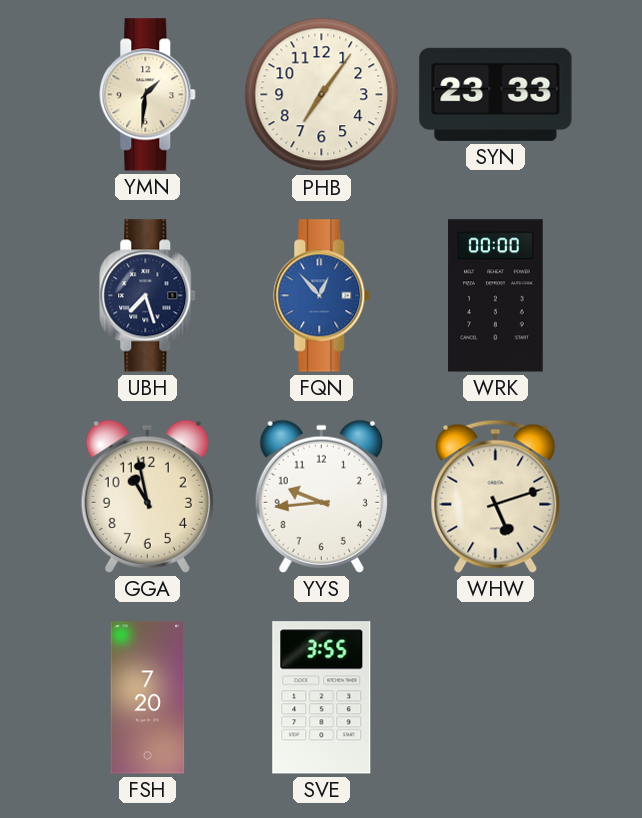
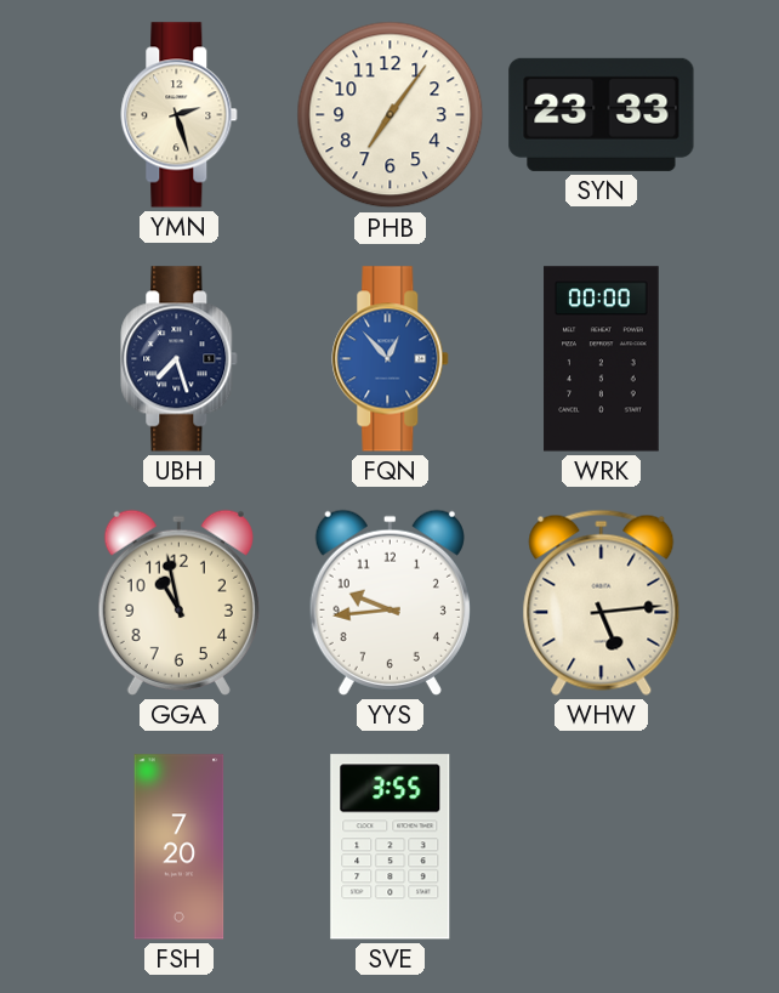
YMN: 1:31 -> 2:27
WHW: 5:12 -> 5:14
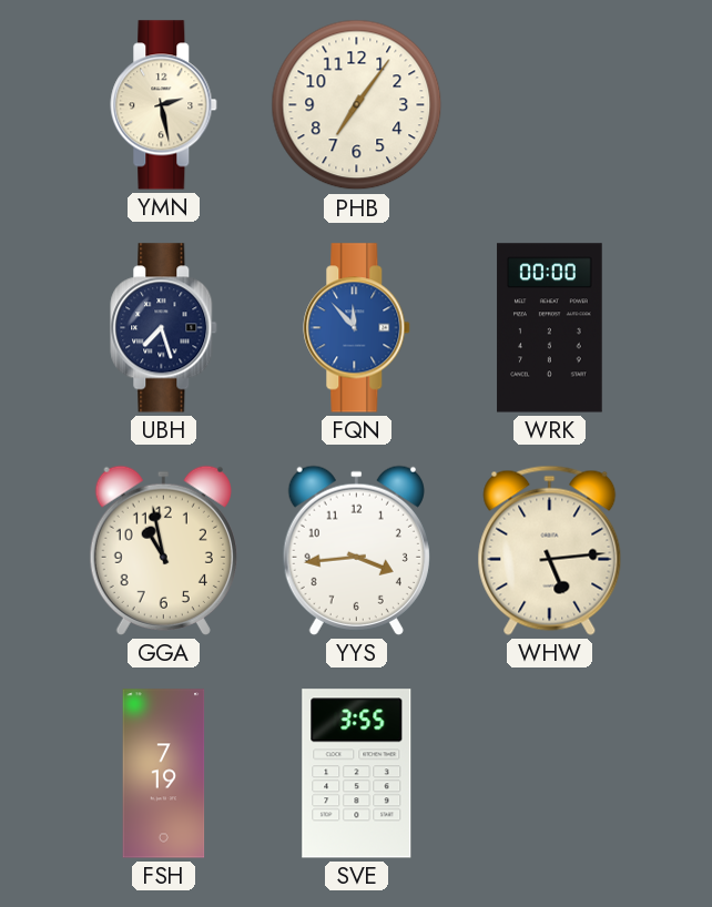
YMN: 2:27 -> 2:28
SYN: 23:33 -> none
FQN: 12:53 -> 11:53
YYS: 9:44 -> 3:44
FSH: 7:20 -> 7:19
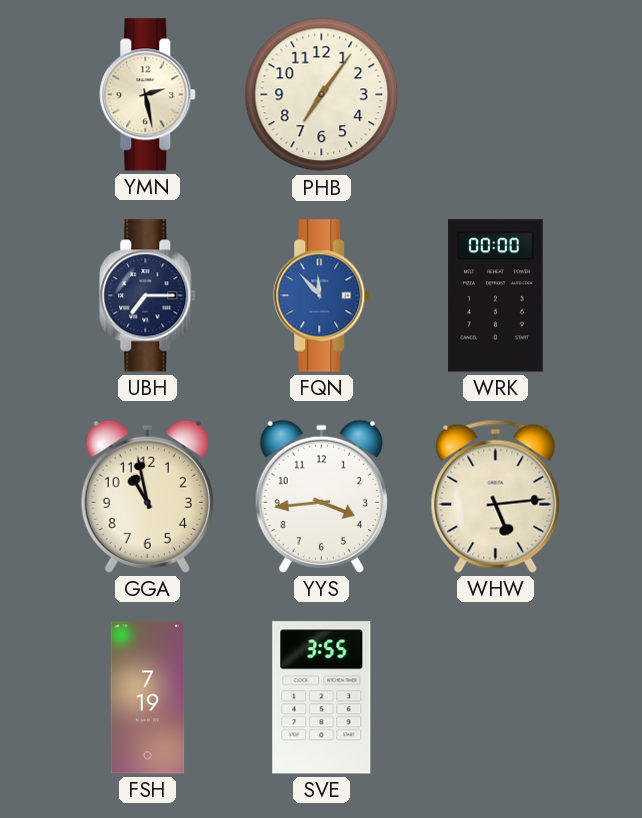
UBH: 7:27 -> 7:15
